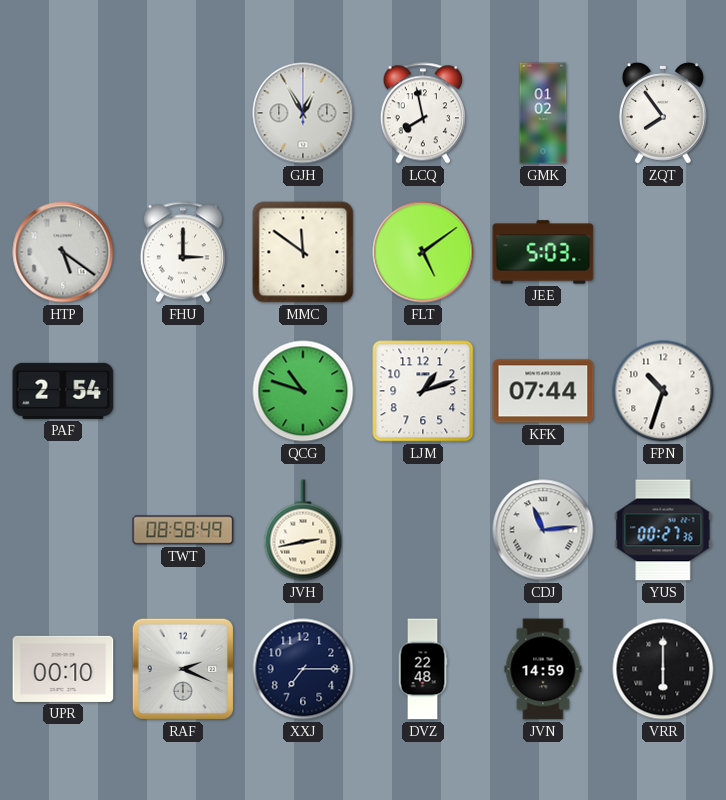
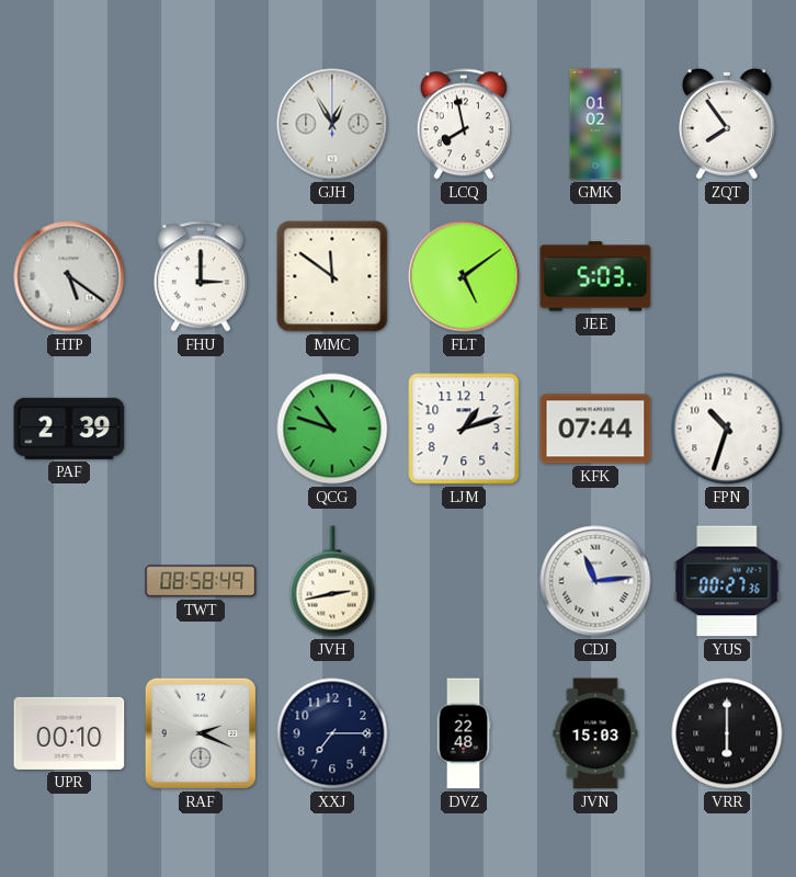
PAF: 2:54 -> 2:39
JVN: 14:59 -> 15:03
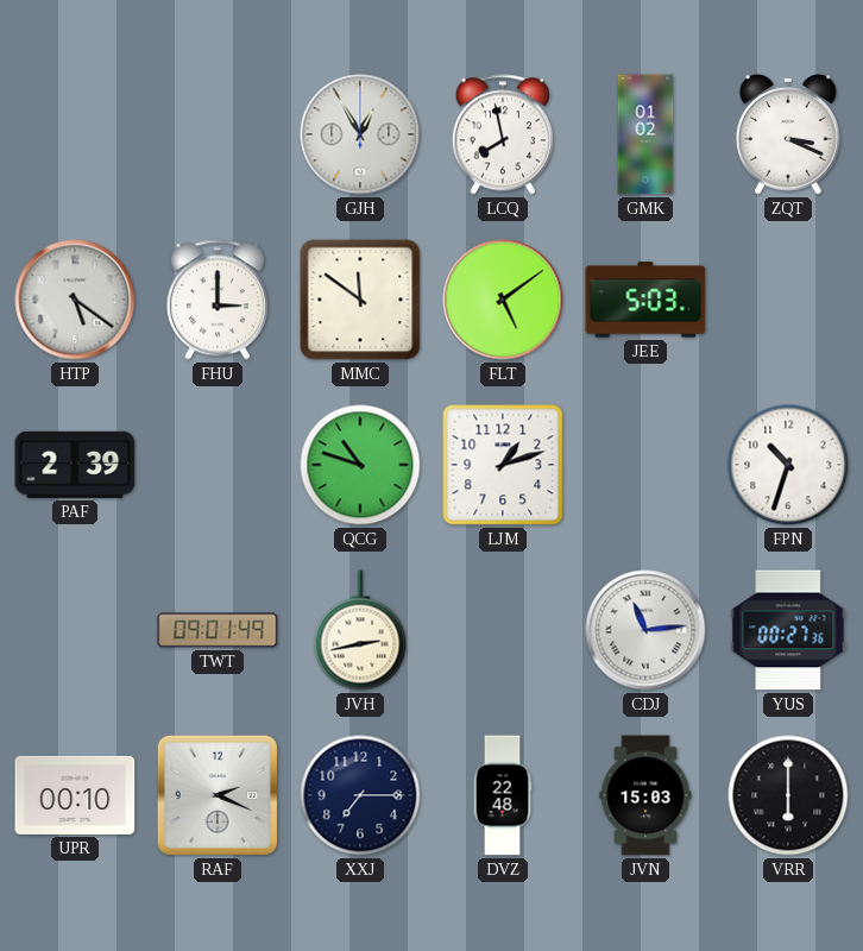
ZQT: 7:54 -> 3:19
KFK: 07:44 -> none
TWT: 08:58 -> 09:01
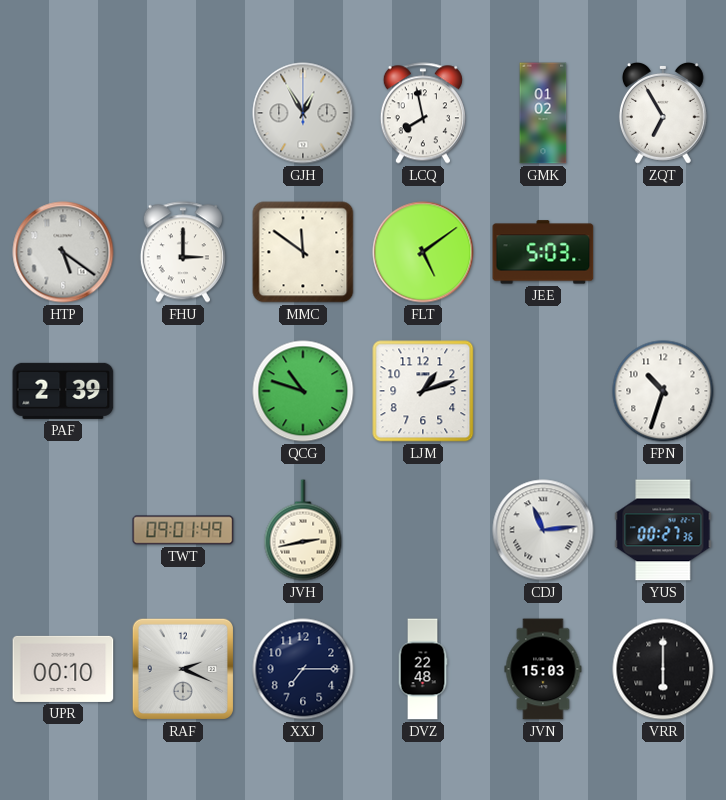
ZQT: 3:19 -> 6:55
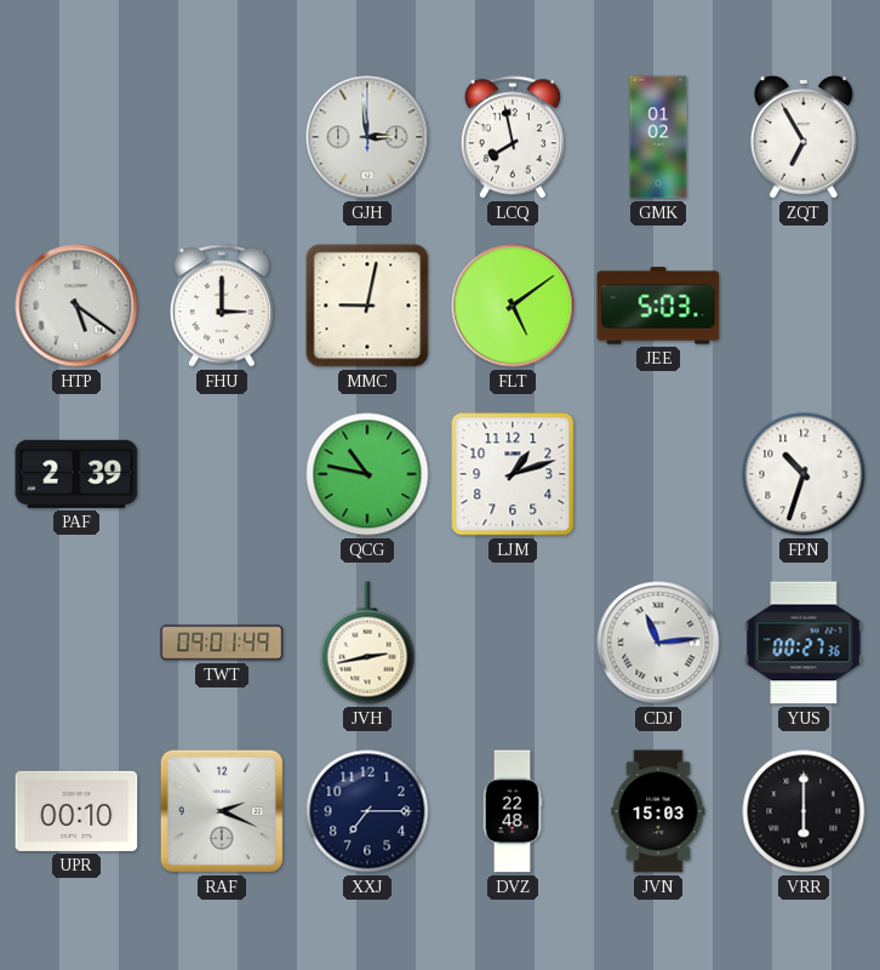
GJH: 12:55 -> 2:59
MMC: 11:51 -> 9:02
QCG: 10:48 -> 10:47
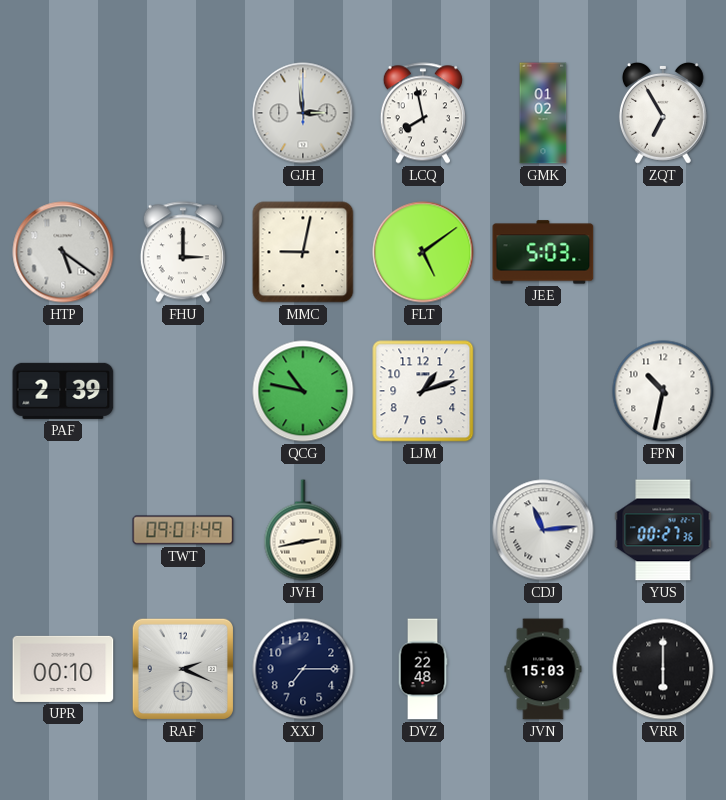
FPN: 10:33 -> 10:32
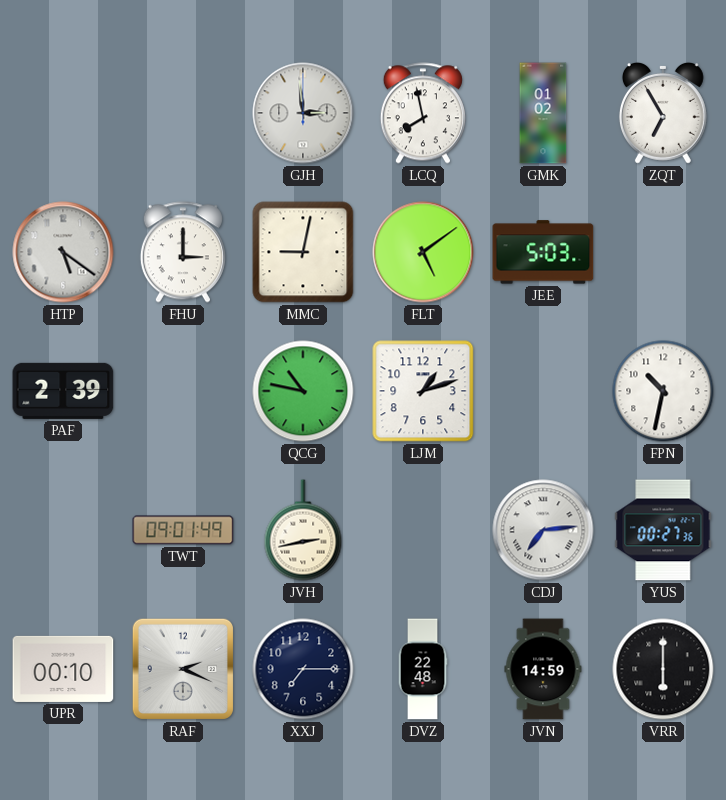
CDJ: 11:14 -> 7:14
JVN: 15:03 -> 14:59
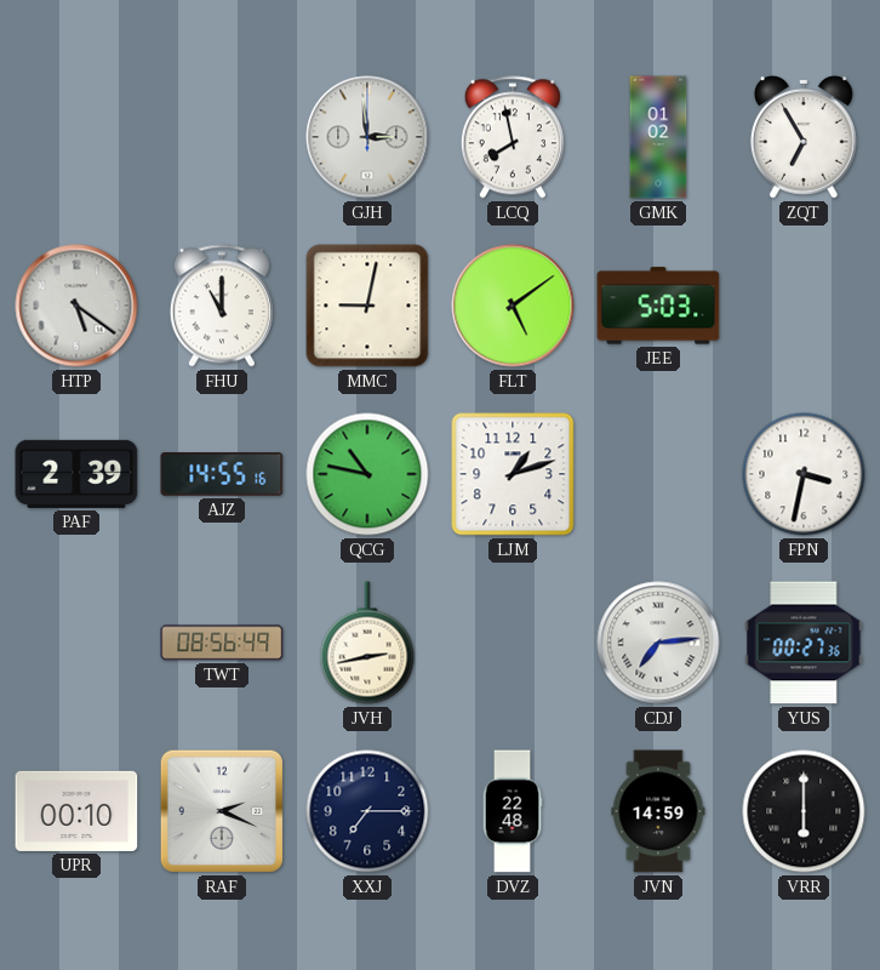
FHU: 3:00 -> 11:00
AJZ: none -> 14:55
FPN: 10:32 -> 3:32
TWT: 09:01 -> 08:56
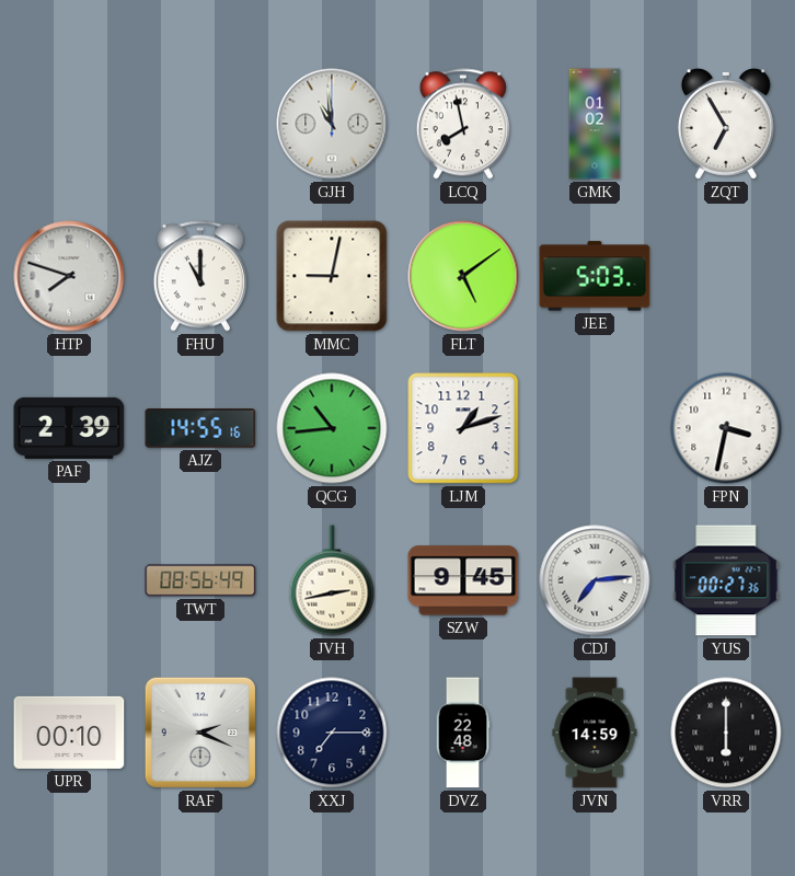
GJH: 2:59 -> 10:59
HTP: 5:21 -> 7:48
QCG: 10:47 -> 10:44
SZW: none -> 9:45
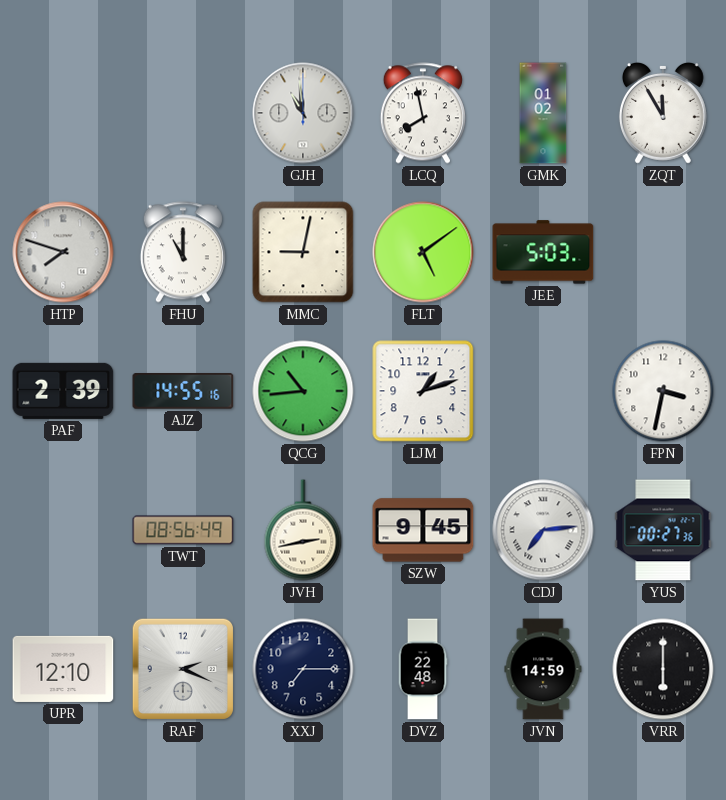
ZQT: 6:55 -> 11:55
UPR: 00:10 -> 12:10
